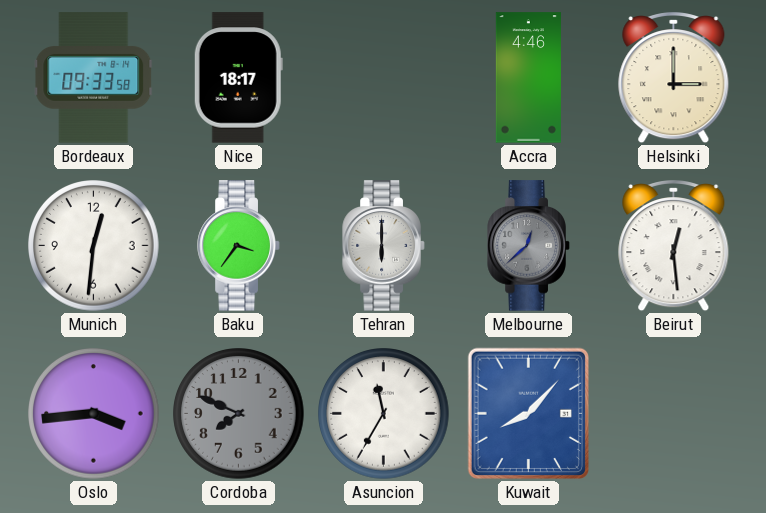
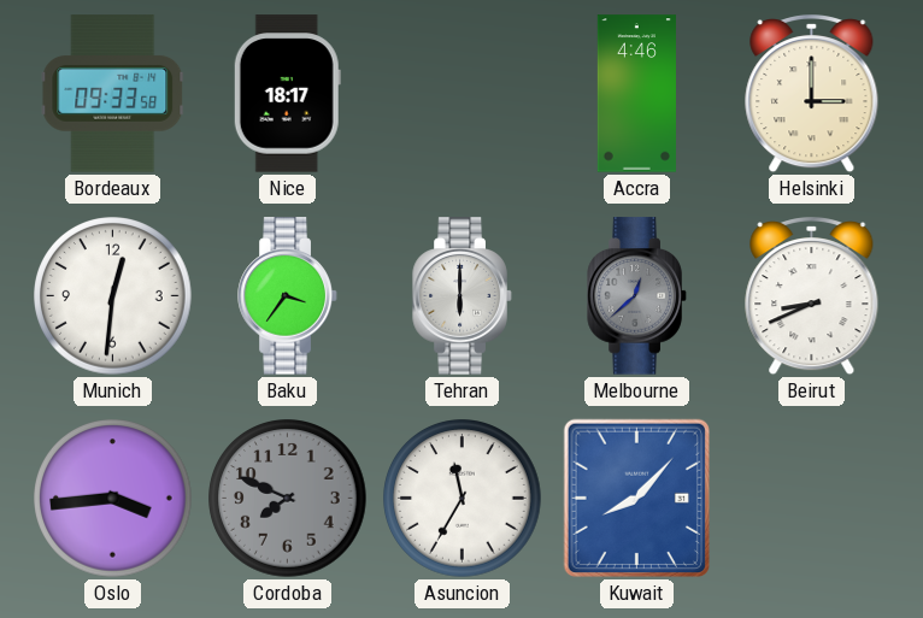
Beirut: 12:29 -> 8:41
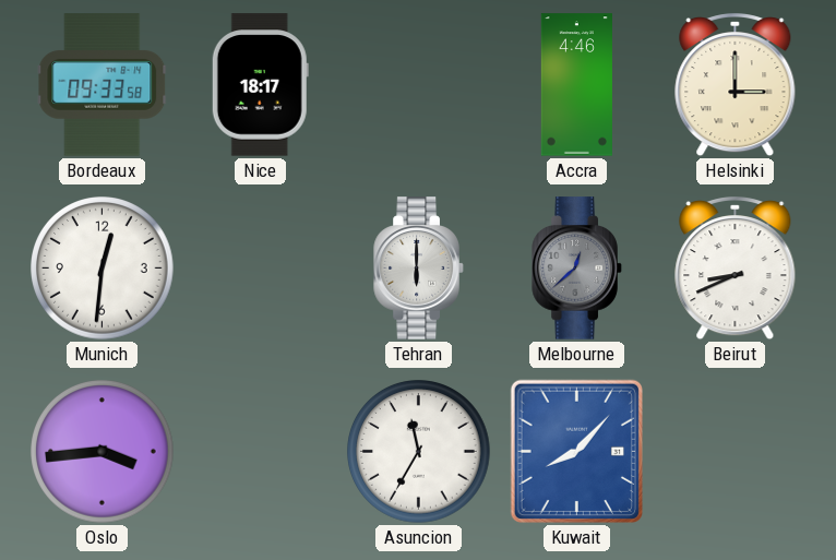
Baku: 3:36 -> none
Cordoba: 7:49 -> none
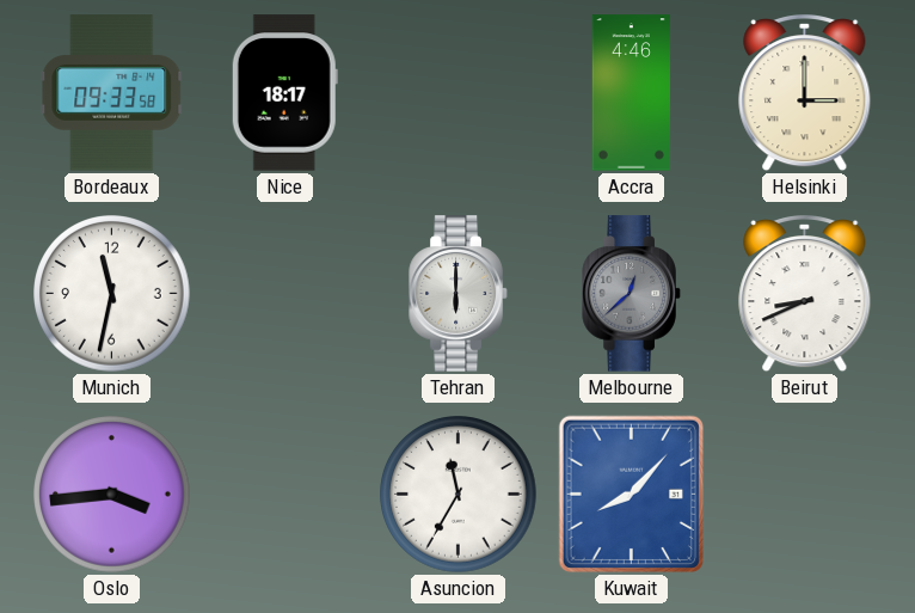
Munich: 12:31 -> 11:32
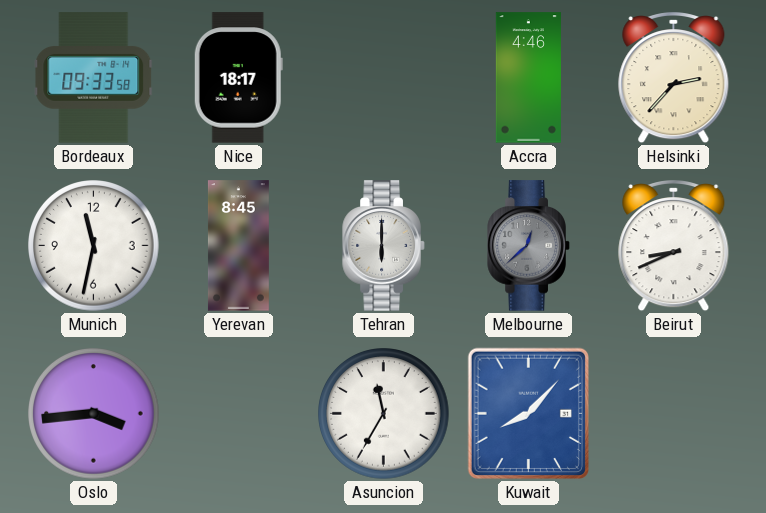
Helsinki: 3:00 -> 2:37
Yerevan: none -> 8:45
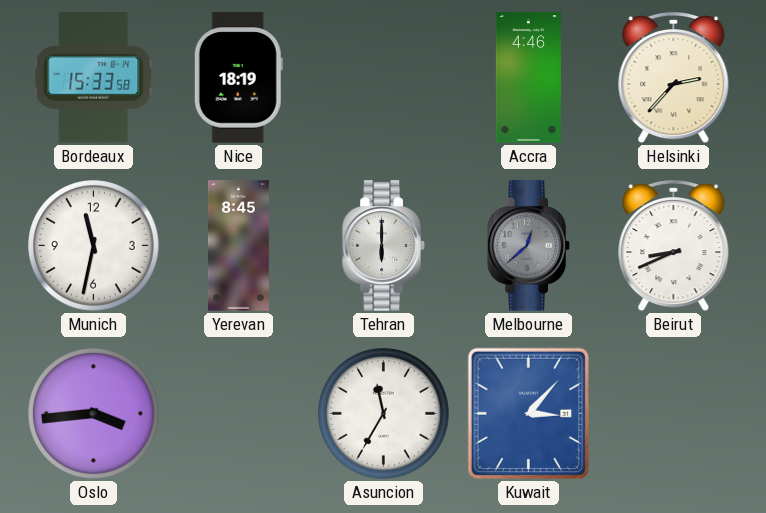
Bordeaux: 09:33 -> 15:33
Nice: 18:17 -> 18:19
Kuwait: 8:07 -> 3:07
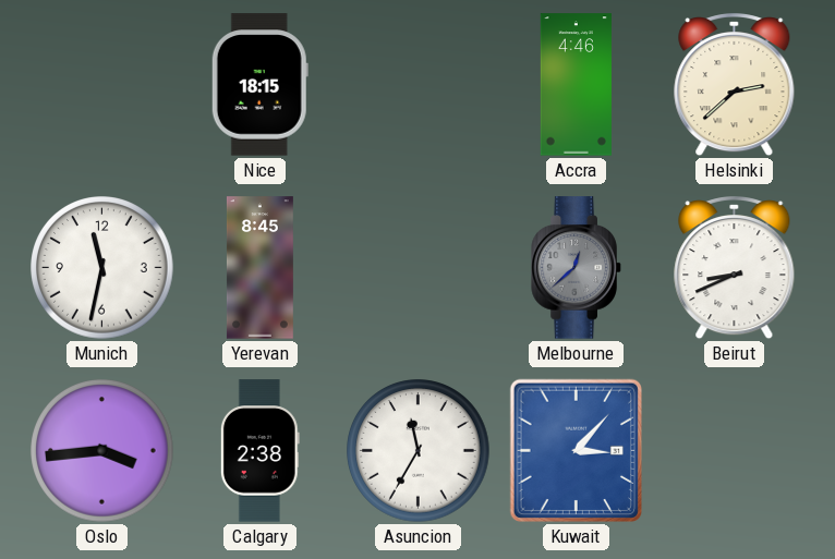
Bordeaux: 15:33 -> none
Nice: 18:19 -> 18:15
Helsinki: 2:37 -> 2:38
Tehran: 6:00 -> none
Calgary: none -> 2:38
